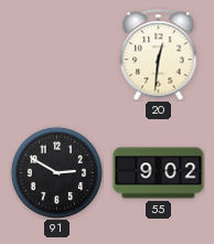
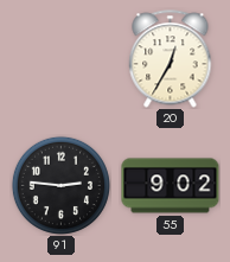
20: 12:31 -> 12:35
91: 2:50 -> 2:46
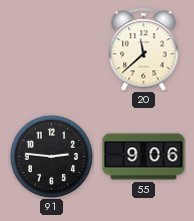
20: 12:35 -> 11:38
55: 9:02 -> 9:06
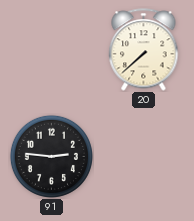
20: 11:38 -> 7:38
55: 9:06 -> none
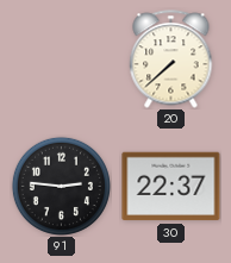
30: none -> 22:37
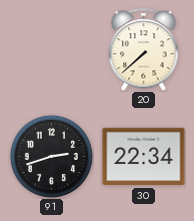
91: 2:46 -> 2:42
30: 22:37 -> 22:34
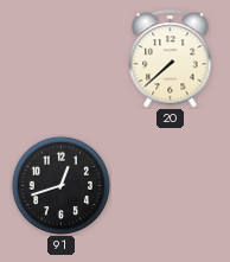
91: 2:42 -> 12:42
30: 22:34 -> none
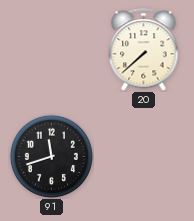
91: 12:42 -> 11:42
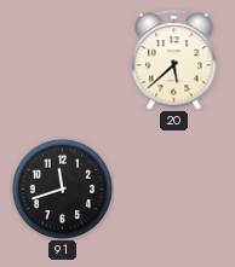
20: 7:38 -> 5:38
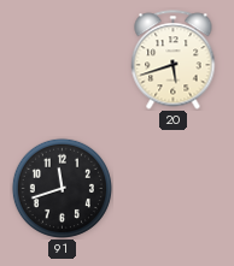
20: 5:38 -> 5:42
